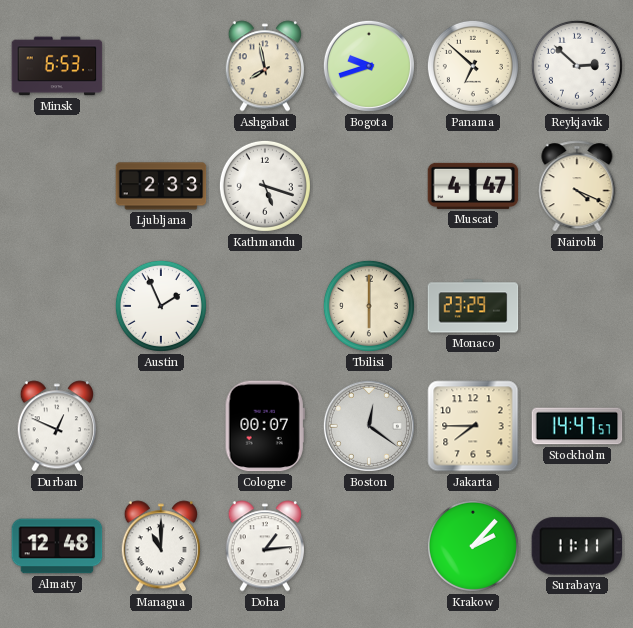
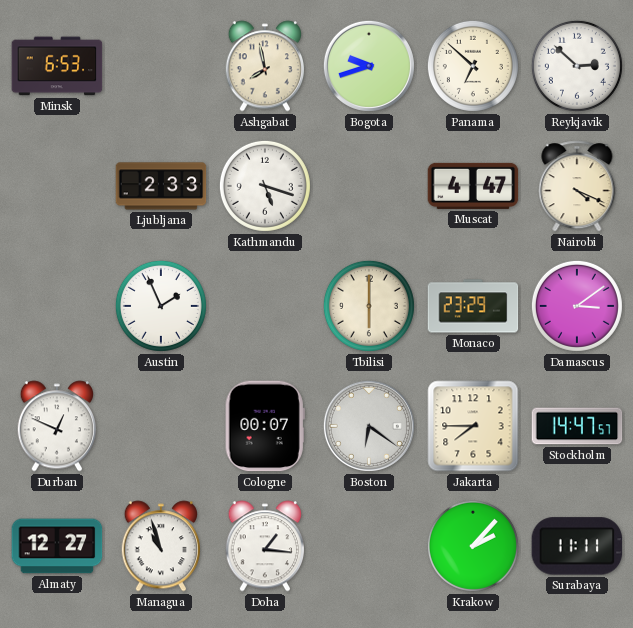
Damascus: none -> 3:09
Boston: 12:21 -> 6:21
Almaty: 12:48 -> 12:27
Managua: 11:00 -> 10:57
Doha: 1:14 -> 1:16
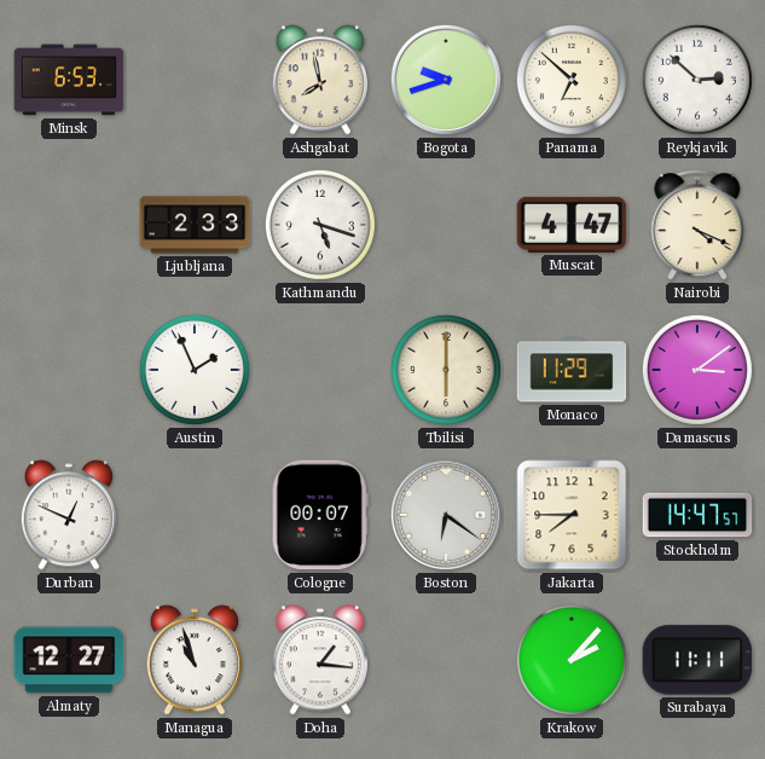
Monaco: 23:29 -> 11:29
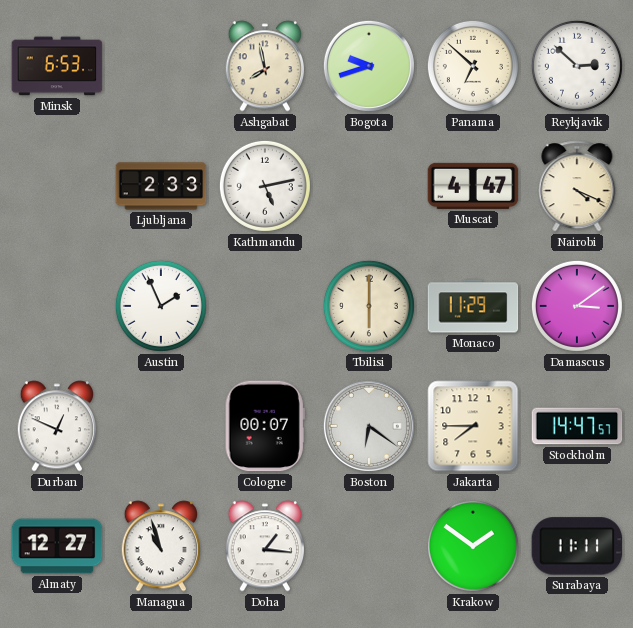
Kathmandu: 5:18 -> 5:13
Krakow: 2:07 -> 1:51
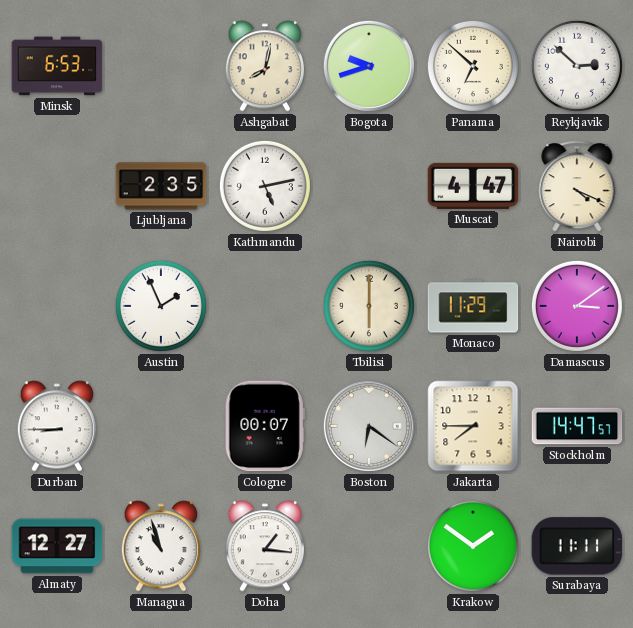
Ashgabat: 7:58 -> 8:02
Ljubljana: 2:33 -> 2:35
Durban: 12:49 -> 8:45
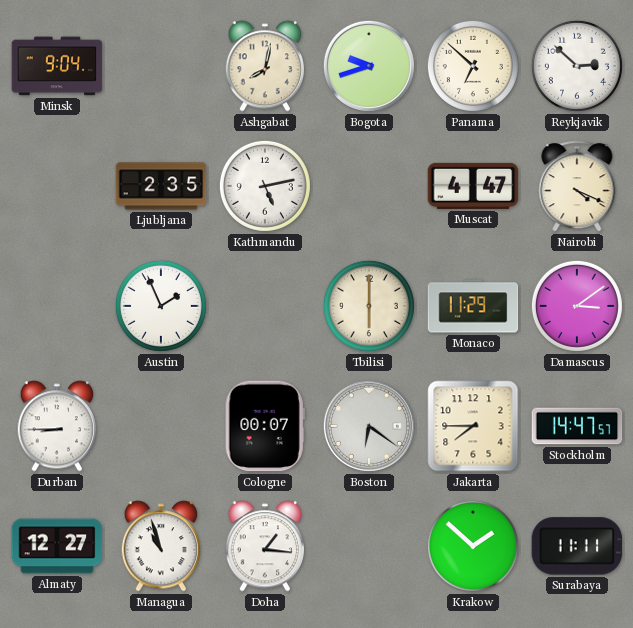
Minsk: 6:53 -> 9:04
Krakow: 1:51 -> 1:52
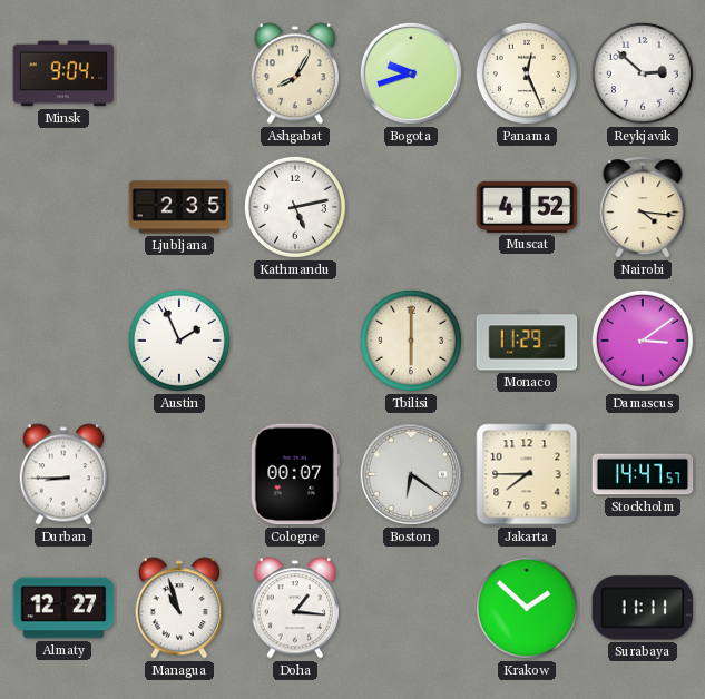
Ashgabat: 8:02 -> 8:05
Panama: 6:52 -> 12:26
Muscat: 4:47 -> 4:52
Nairobi: 4:19 -> 4:16
